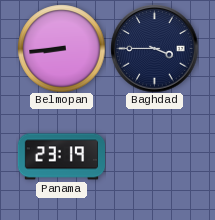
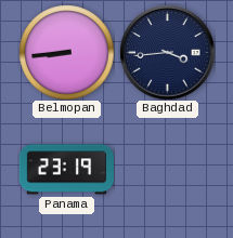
Baghdad: 3:45 -> 3:44
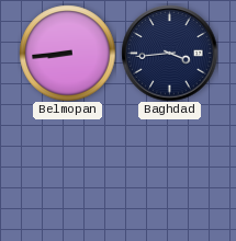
Panama: 23:19 -> none
